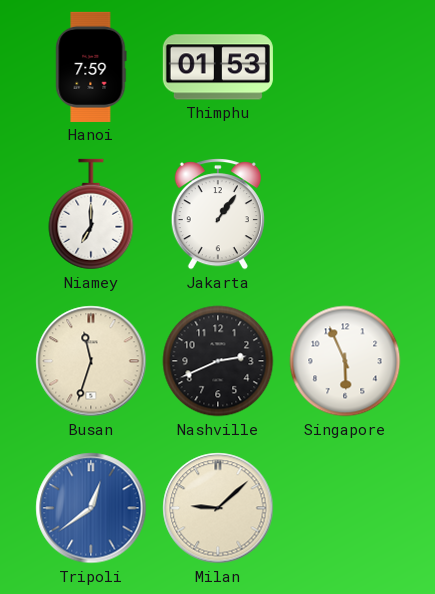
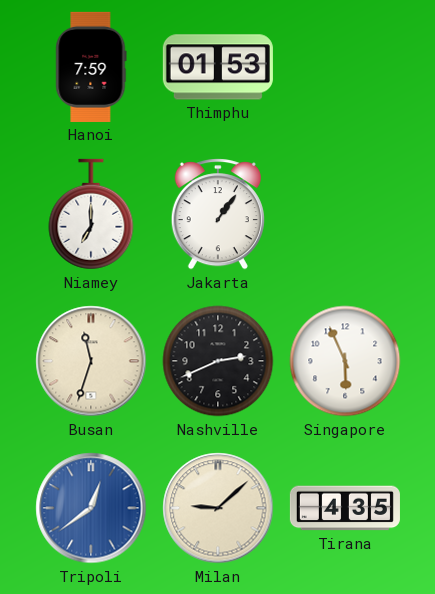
Tirana: none -> 4:35
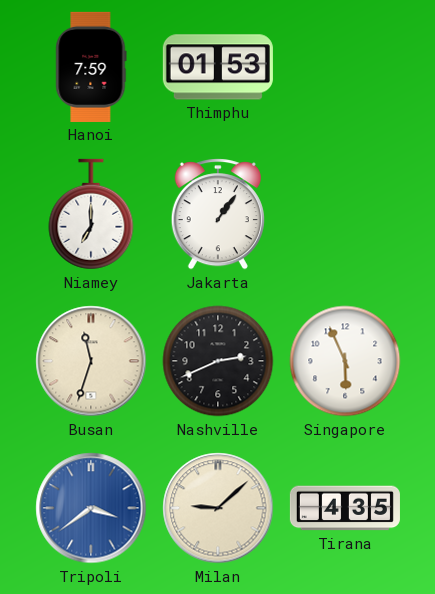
Tripoli: 12:39 -> 3:39
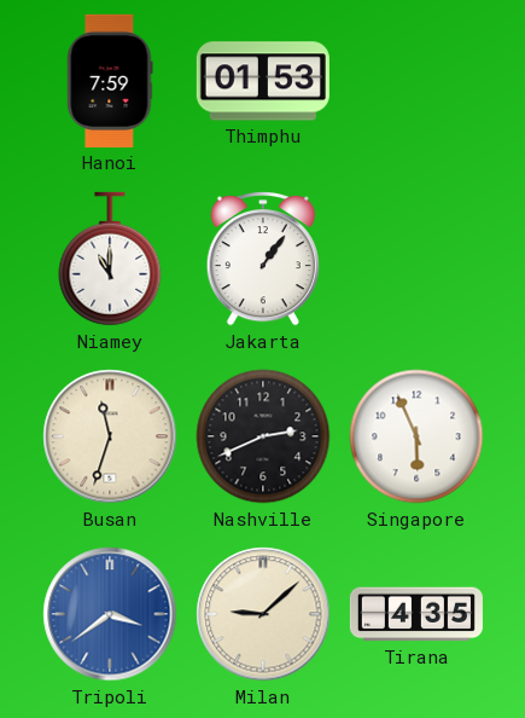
Niamey: 7:00 -> 11:00
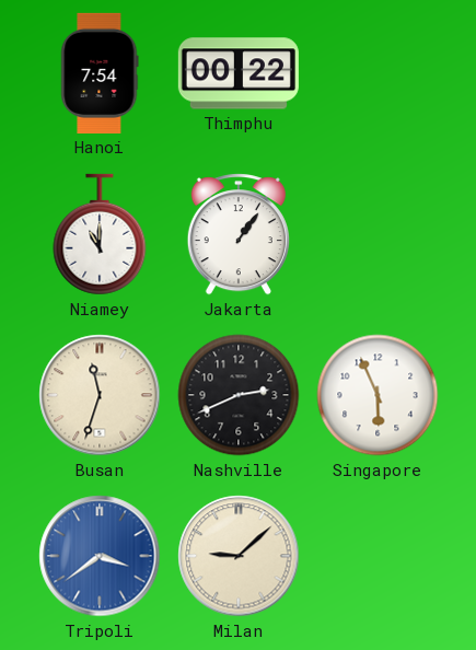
Hanoi: 7:59 -> 7:54
Thimphu: 01:53 -> 00:22
Tirana: 4:35 -> none
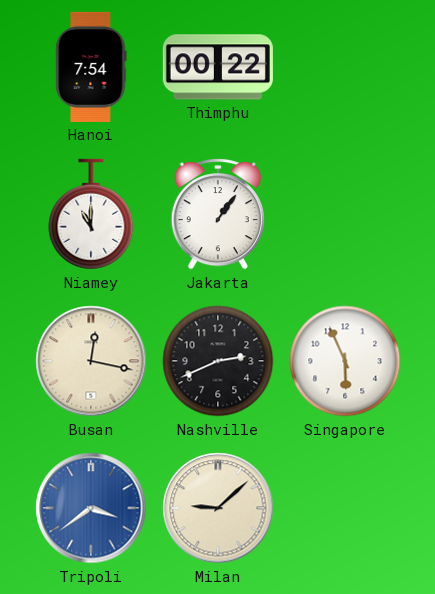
Busan: 11:33 -> 12:17
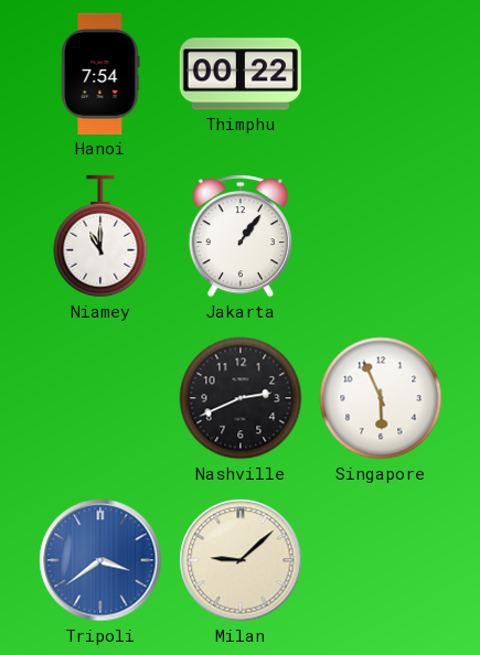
Busan: 12:17 -> none
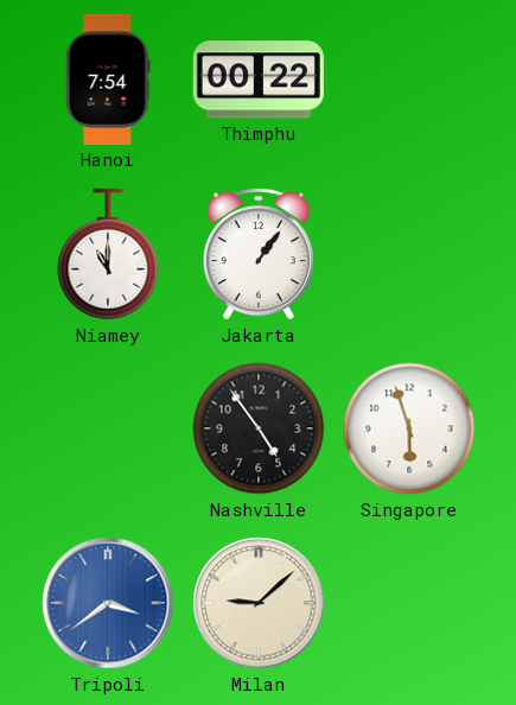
Nashville: 2:41 -> 4:54
Singapore: 5:56 -> 5:57
